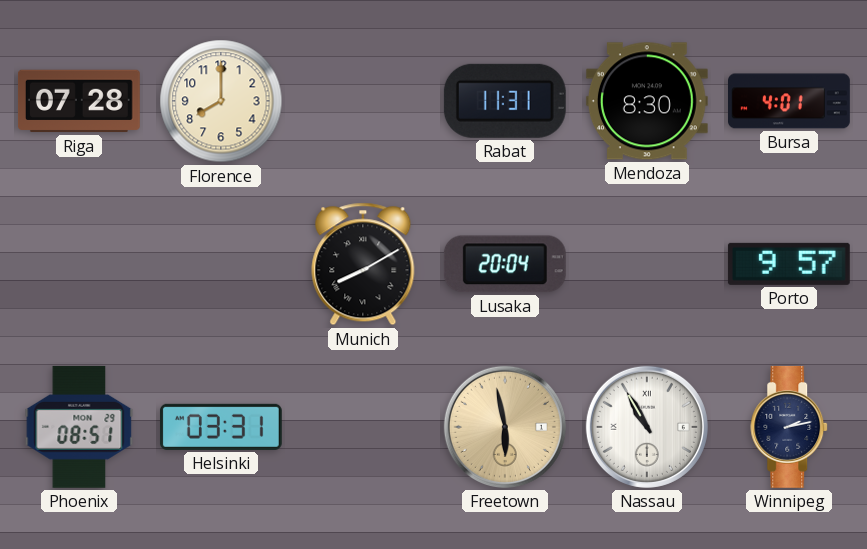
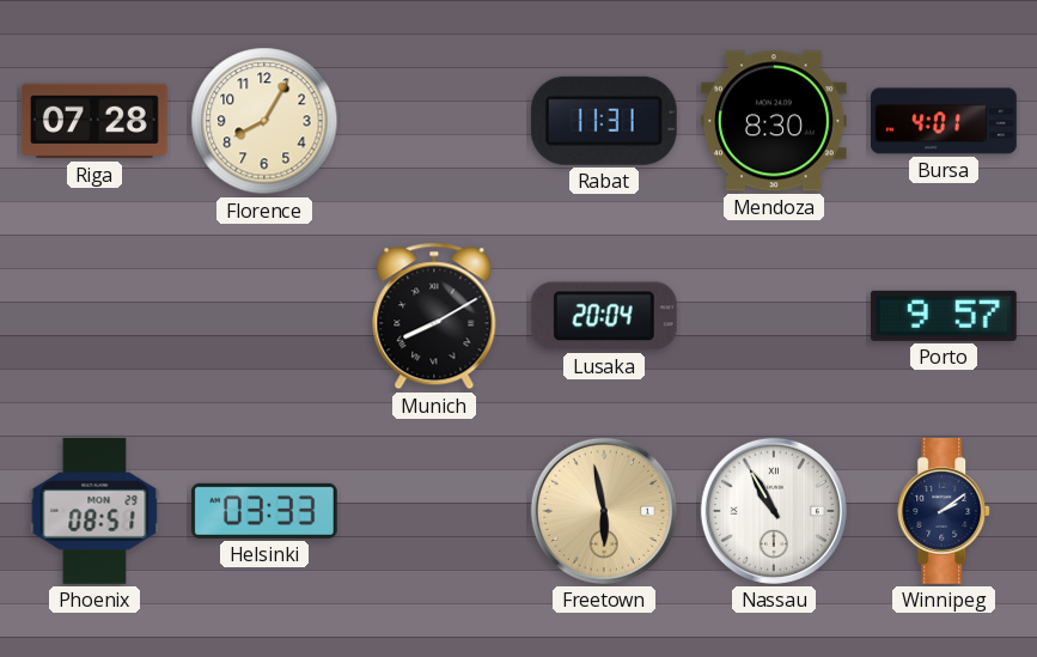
Florence: 8:00 -> 8:05
Helsinki: 03:31 -> 03:33
Winnipeg: 2:13 -> 2:09
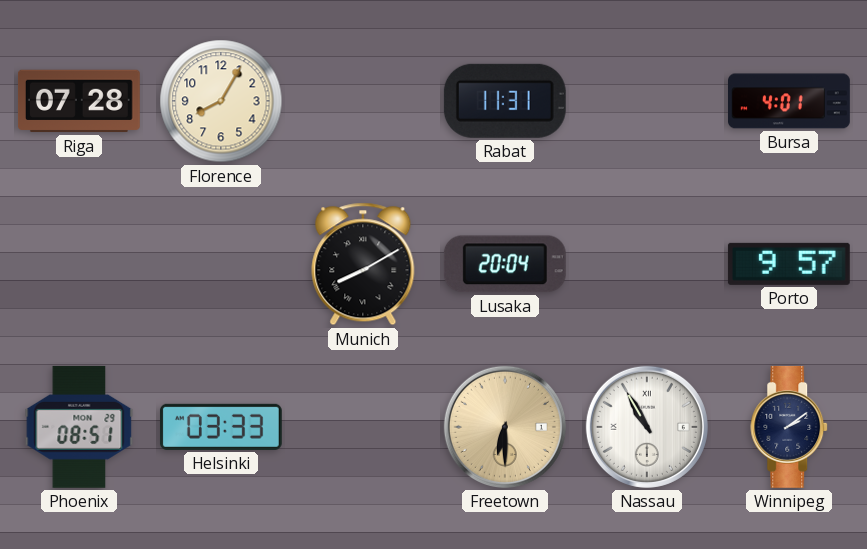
Mendoza: 8:30 -> none
Freetown: 5:58 -> 6:30
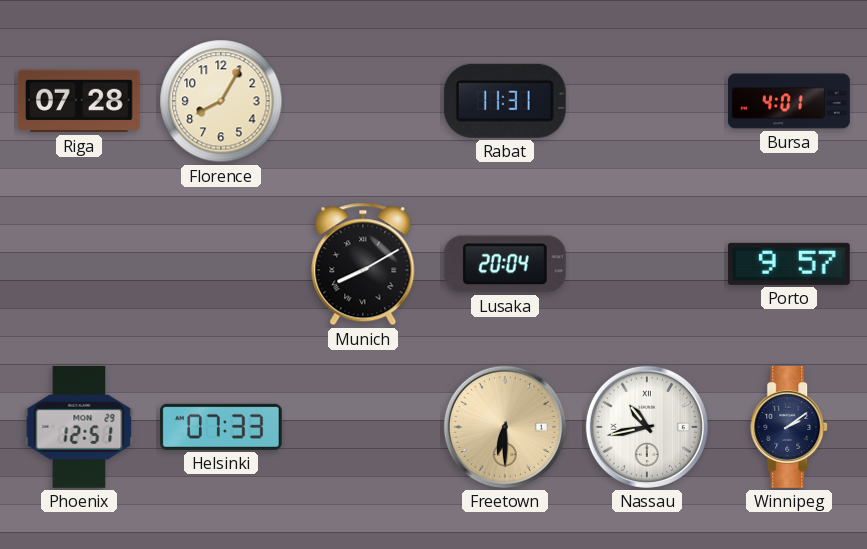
Phoenix: 08:51 -> 12:51
Helsinki: 03:33 -> 07:33
Nassau: 10:55 -> 10:43
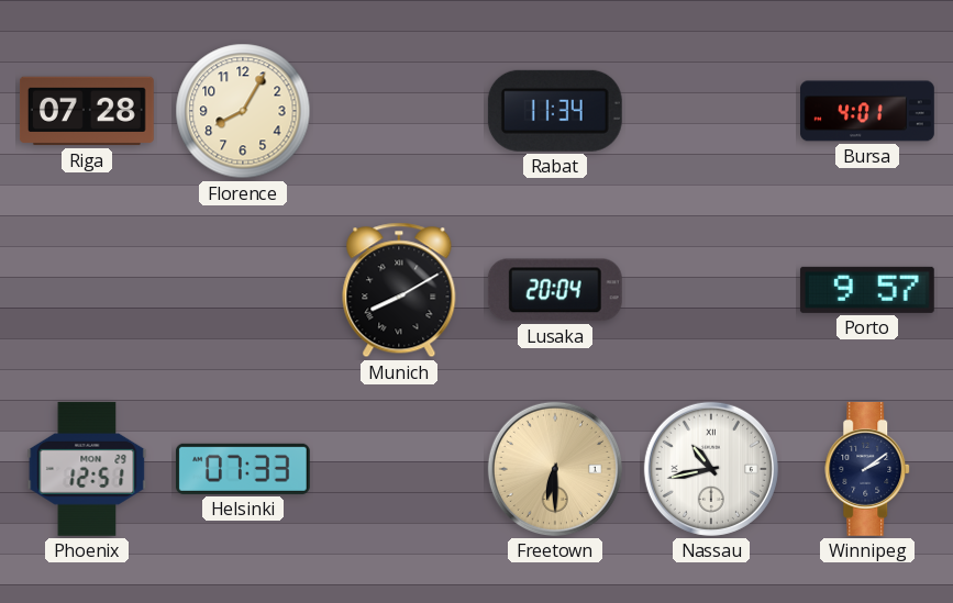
Rabat: 11:31 -> 11:34
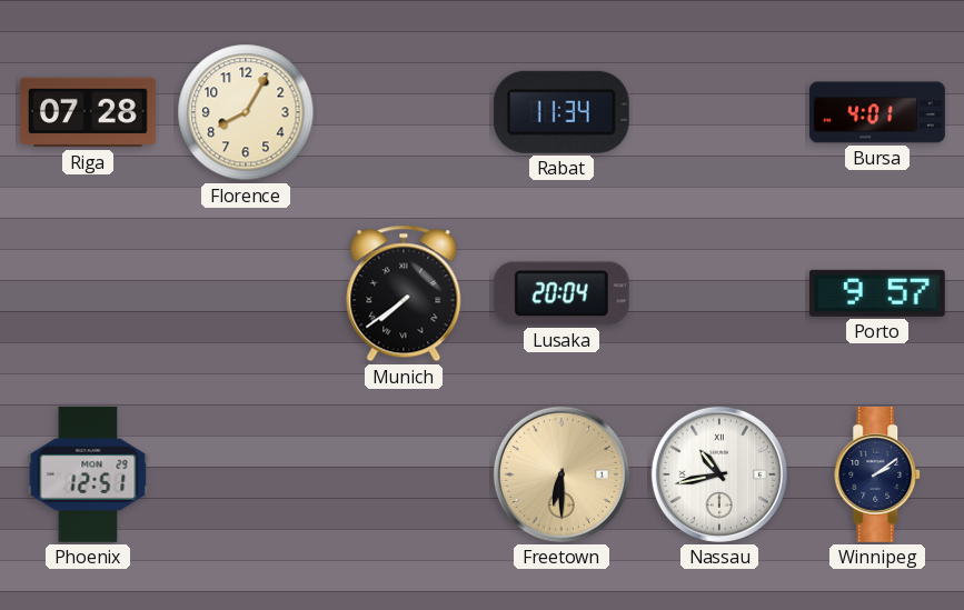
Munich: 8:10 -> 7:39
Helsinki: 07:33 -> none
